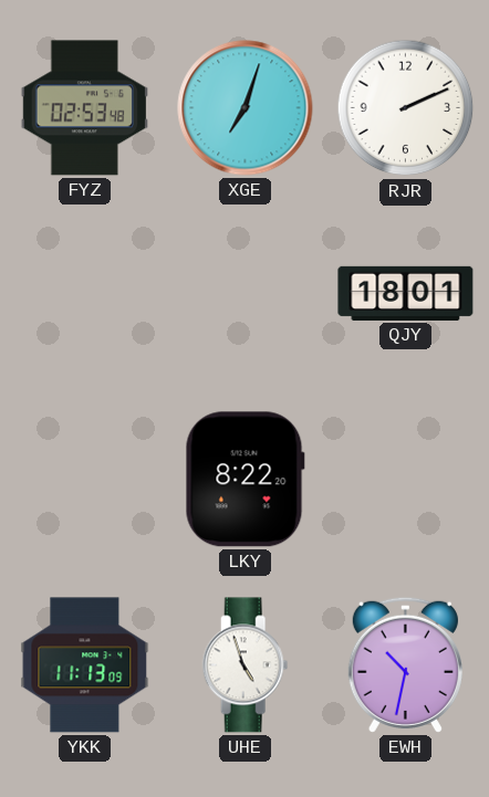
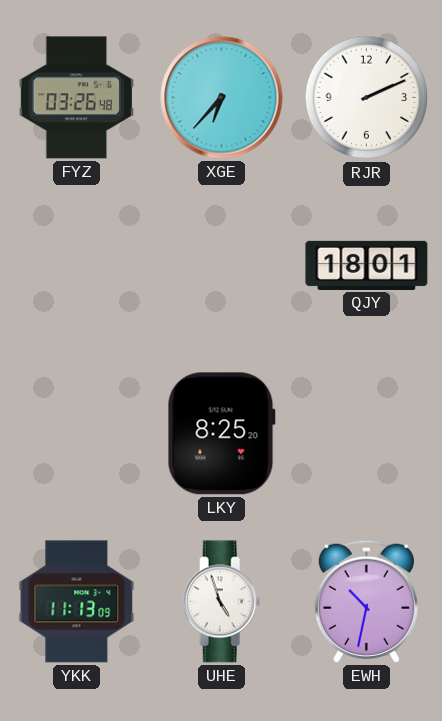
FYZ: 02:53 -> 03:26
XGE: 7:03 -> 6:37
LKY: 8:22 -> 8:25
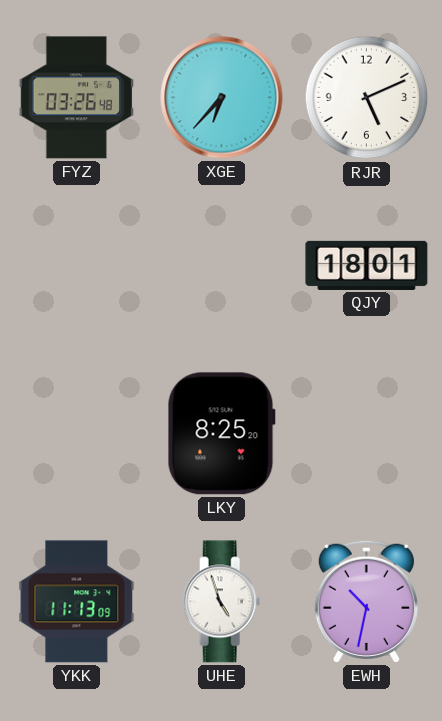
RJR: 2:11 -> 5:11
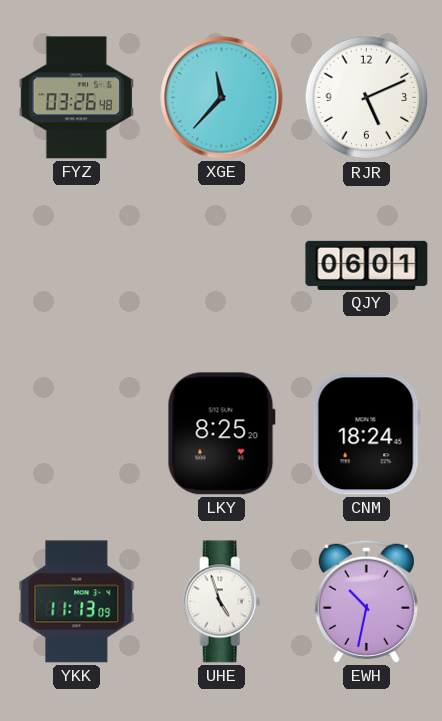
XGE: 6:37 -> 11:37
QJY: 18:01 -> 06:01
CNM: none -> 18:24
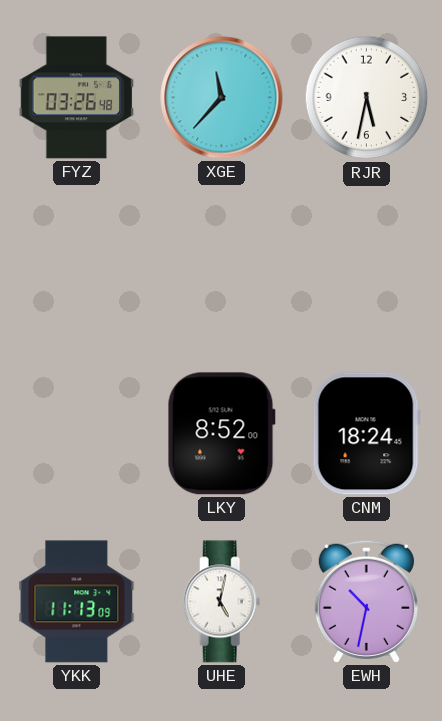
RJR: 5:11 -> 5:32
QJY: 06:01 -> none
LKY: 8:25 -> 8:52
UHE: 4:57 -> 5:02
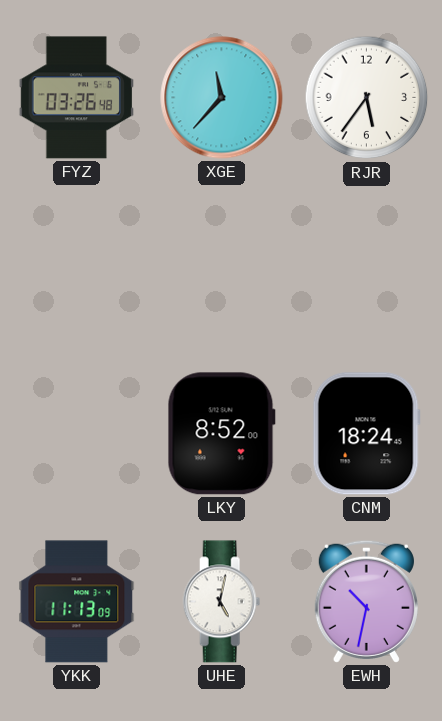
RJR: 5:32 -> 5:36
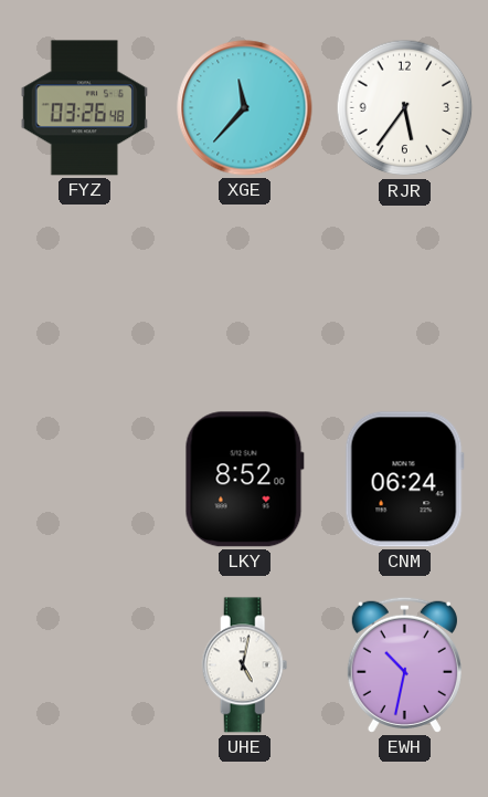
CNM: 18:24 -> 06:24
YKK: 11:13 -> none
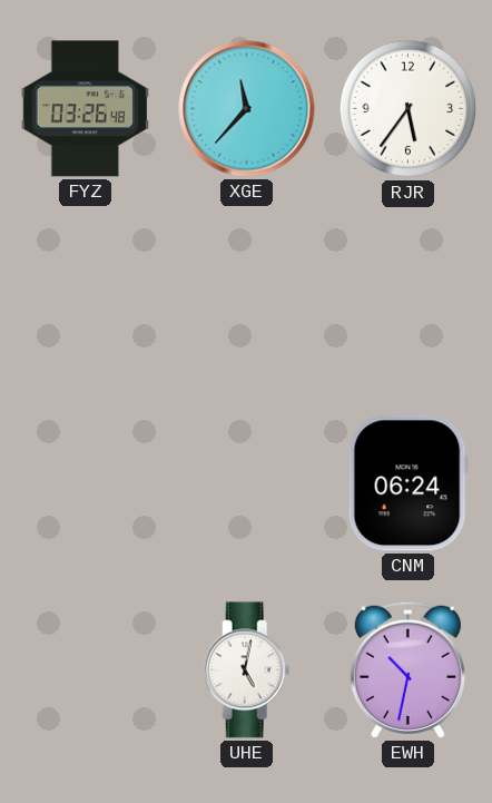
LKY: 8:52 -> none
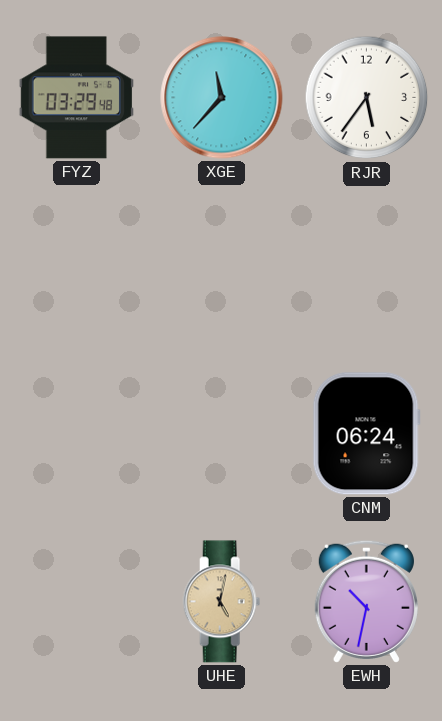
FYZ: 03:26 -> 03:29
UHE dial: white -> champagne
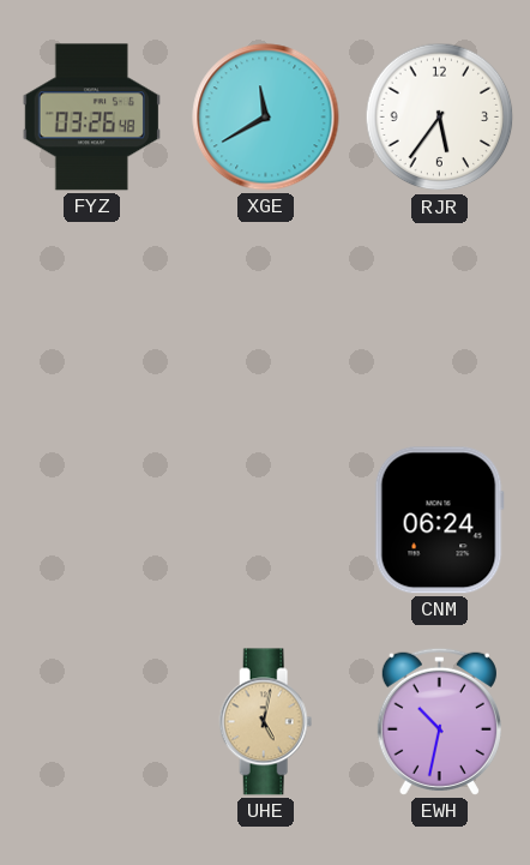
FYZ: 03:29 -> 03:26
XGE: 11:37 -> 11:40
